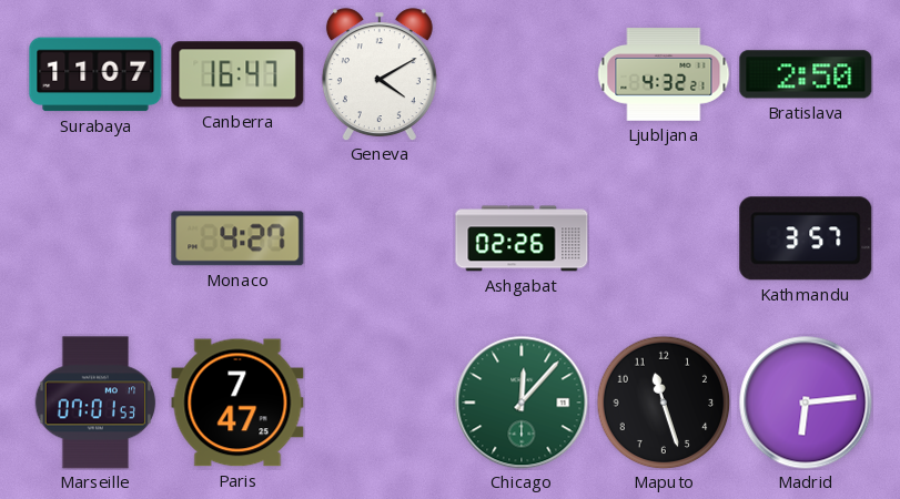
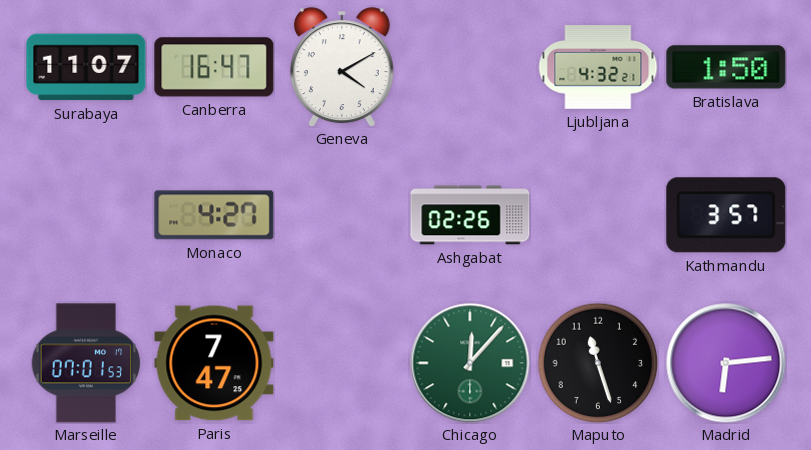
Bratislava: 2:50 -> 1:50
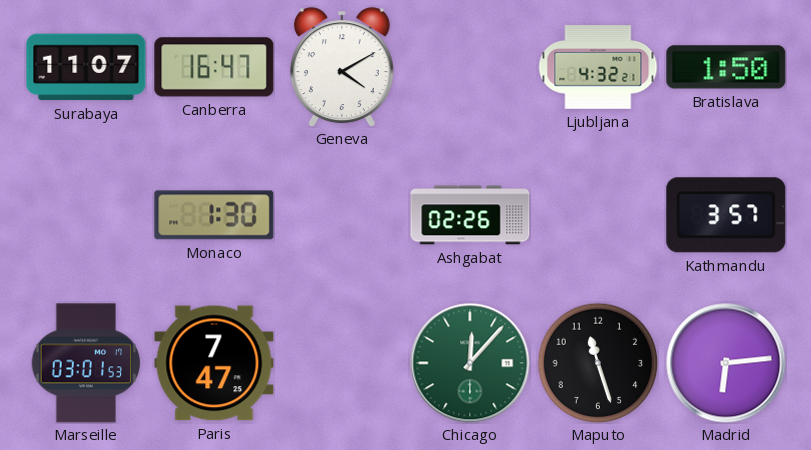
Monaco: 4:27 -> 1:30
Marseille: 07:01 -> 03:01
